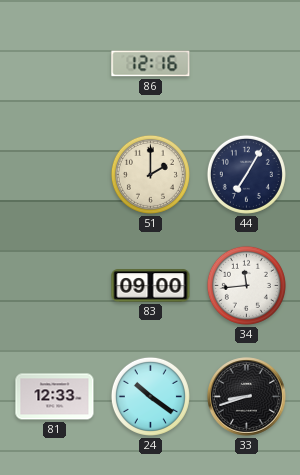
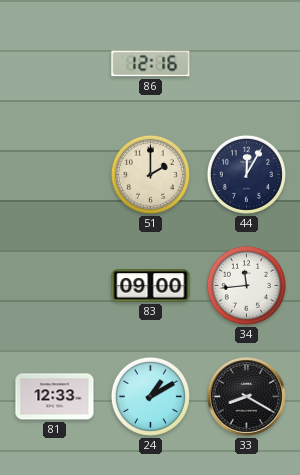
44: 7:05 -> 12:05
24: 10:21 -> 1:10
33: 8:42 -> 8:20
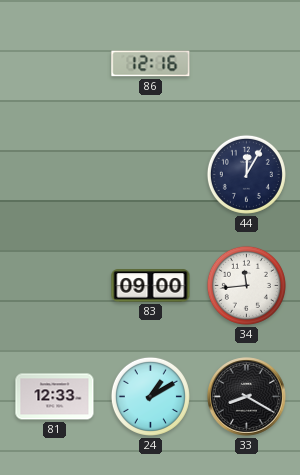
51: 2:00 -> none
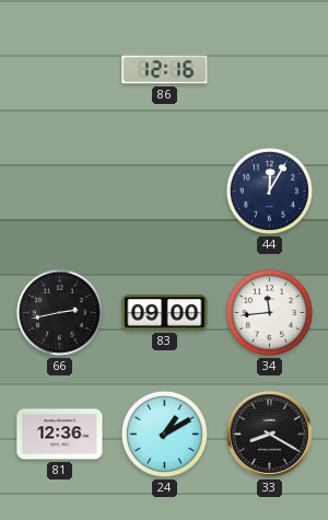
66: none -> 2:43
81: 12:33 -> 12:36
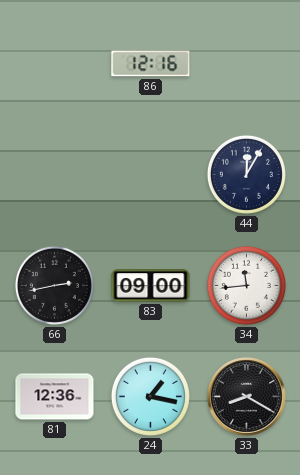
24: 1:10 -> 1:17
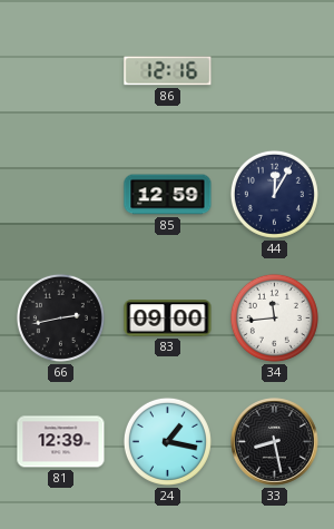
85: none -> 12:59
81: 12:36 -> 12:39
33: 8:20 -> 8:28
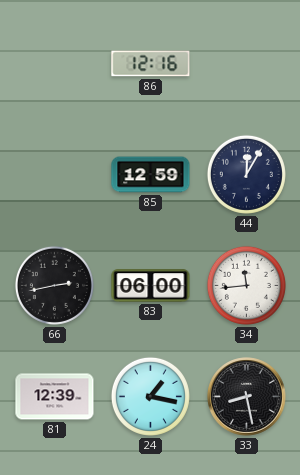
83: 09:00 -> 06:00
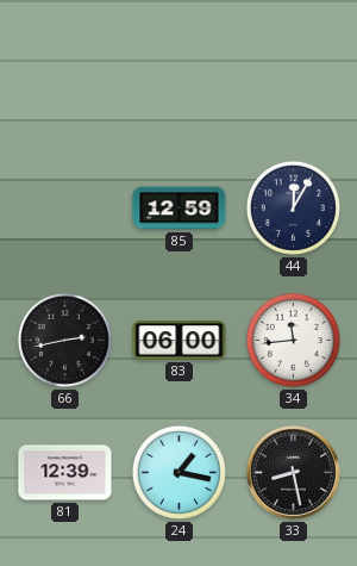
86: 12:16 -> none
